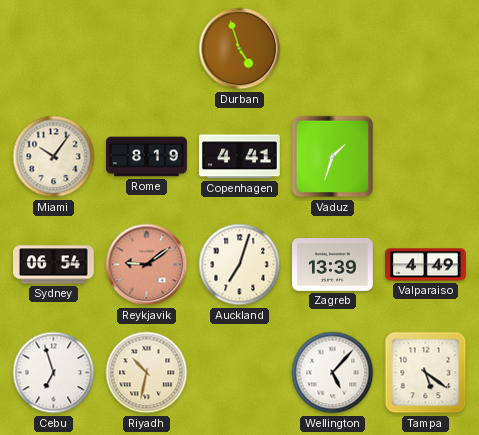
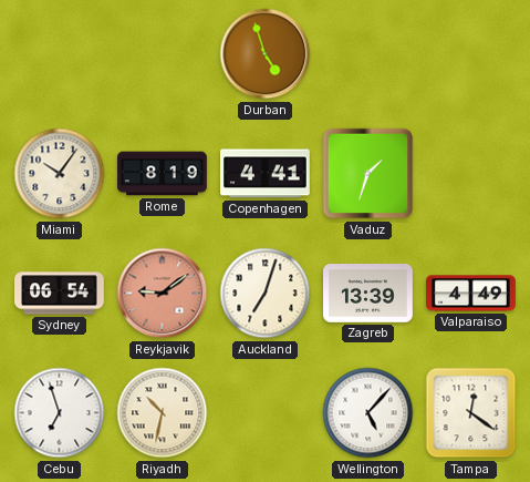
Tampa: 5:21 -> 12:21
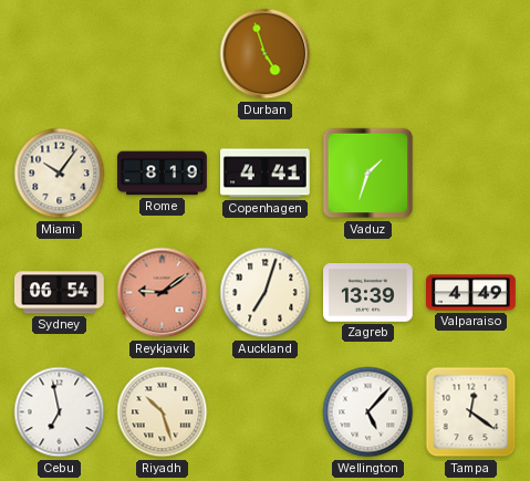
Cebu: 6:57 -> 6:58
Riyadh: 10:32 -> 10:27
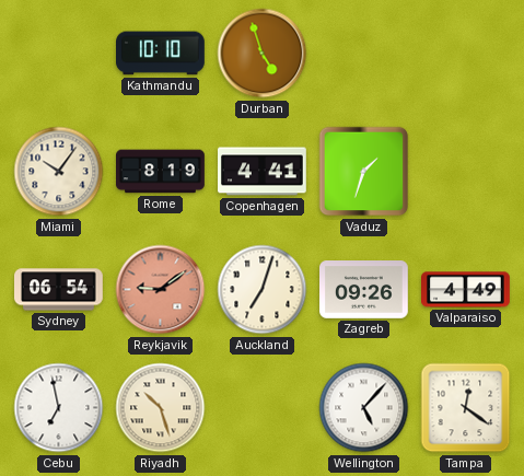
Kathmandu: none -> 10:10
Zagreb: 13:39 -> 09:26
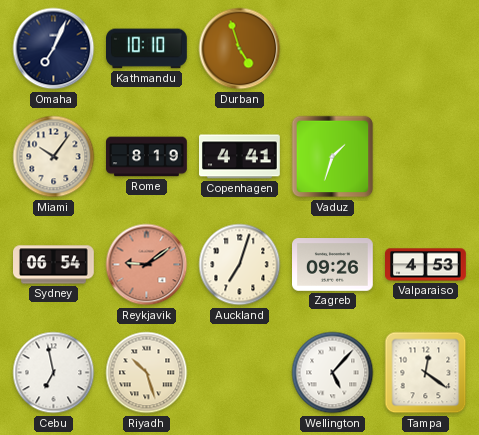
Omaha: none -> 7:04
Valparaiso: 4:49 -> 4:53
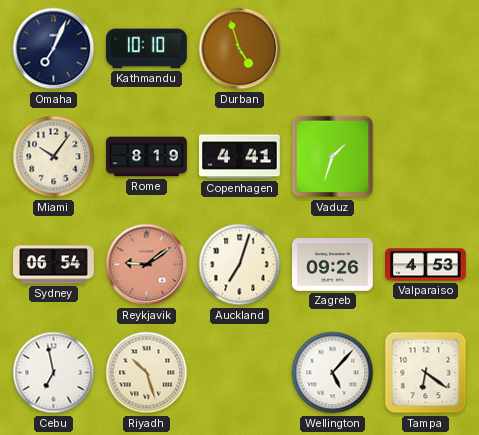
Tampa: 12:21 -> 6:21
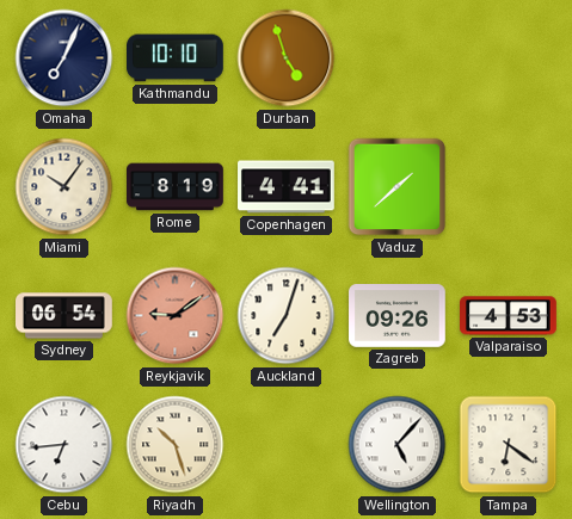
Vaduz: 1:33 -> 1:38
Cebu: 6:58 -> 6:44
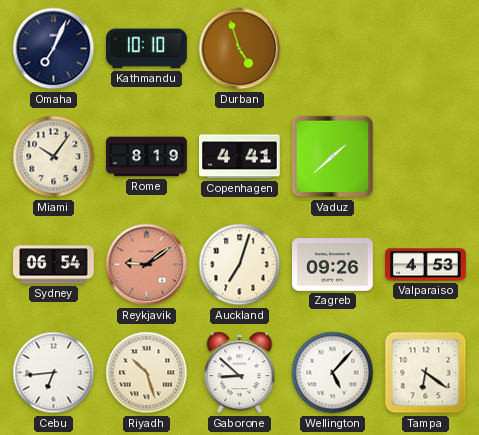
Gaborone: none -> 8:52
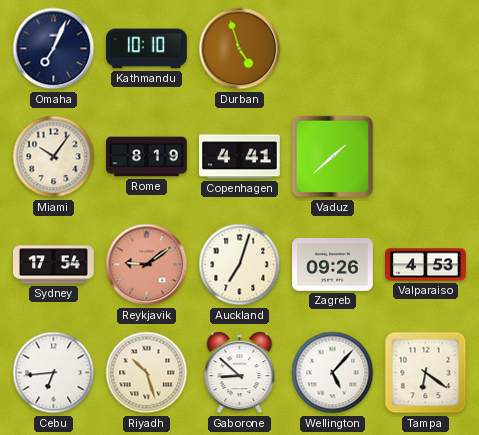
Sydney: 06:54 -> 17:54
